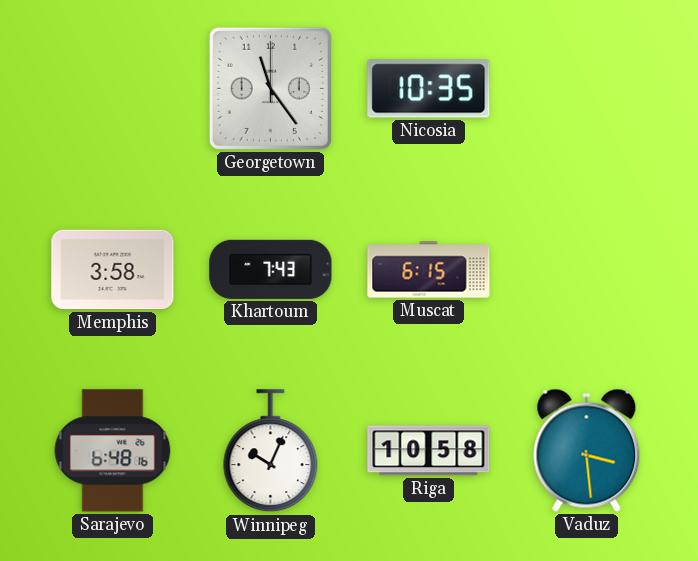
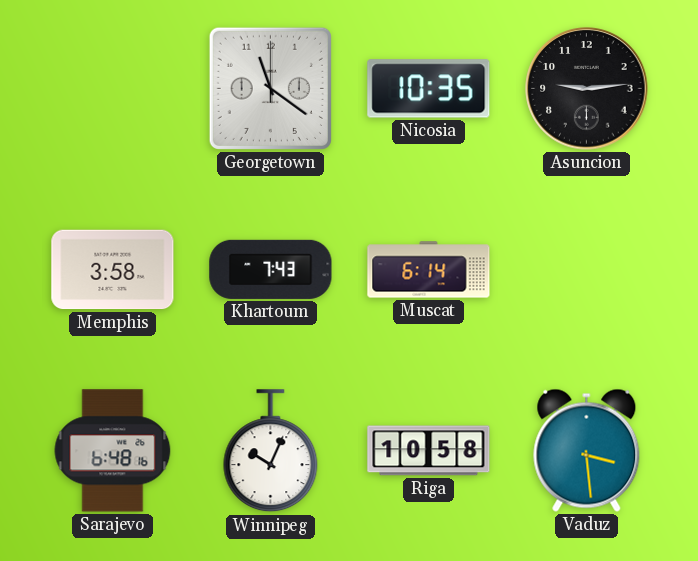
Georgetown: 11:24 -> 11:21
Asuncion: none -> 9:14
Muscat: 6:15 -> 6:14
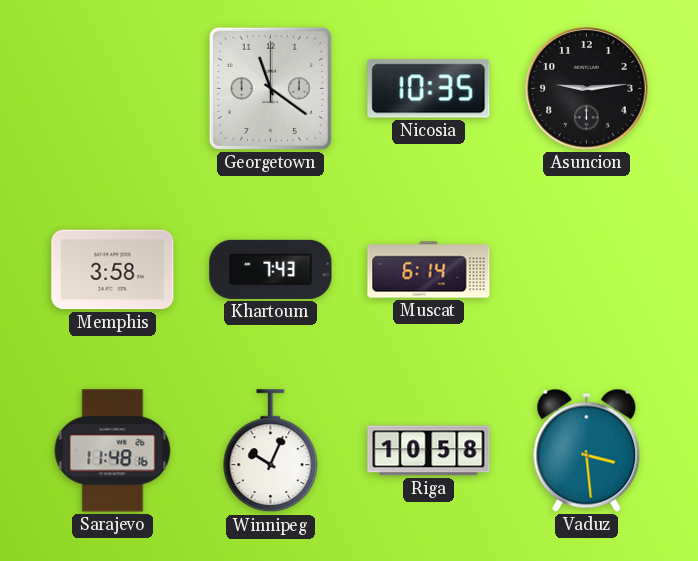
Sarajevo: 6:48 -> 11:48
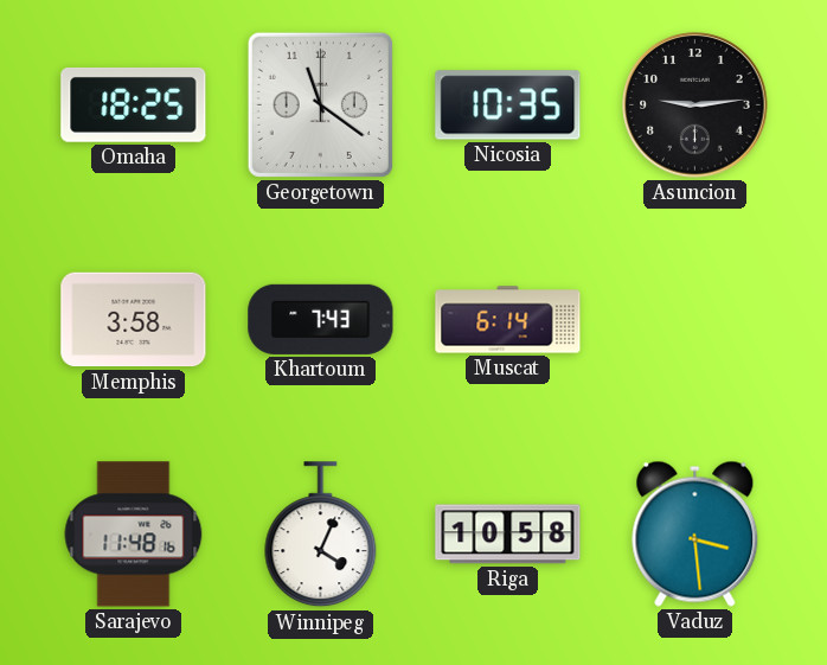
Omaha: none -> 18:25
Winnipeg: 10:04 -> 4:04
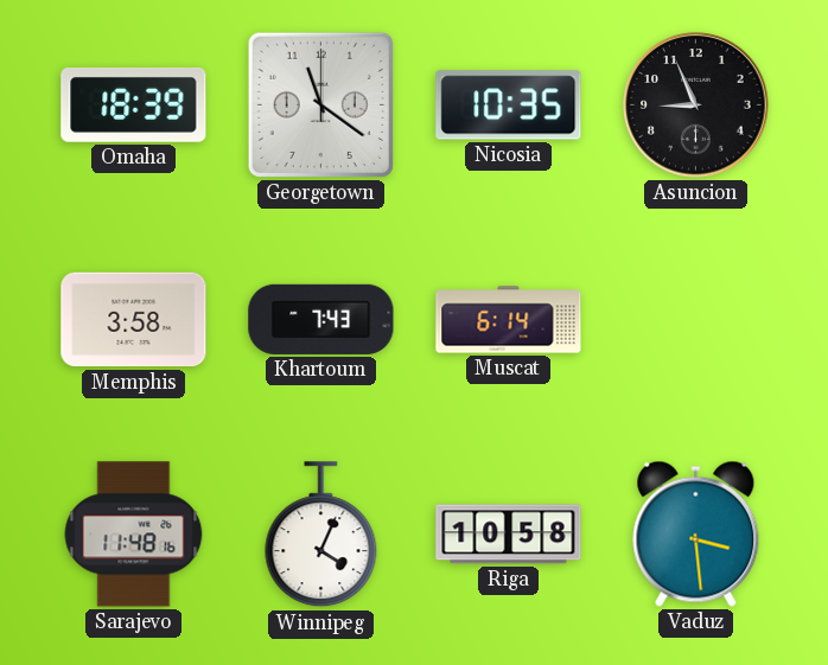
Omaha: 18:25 -> 18:39
Asuncion: 9:14 -> 8:56
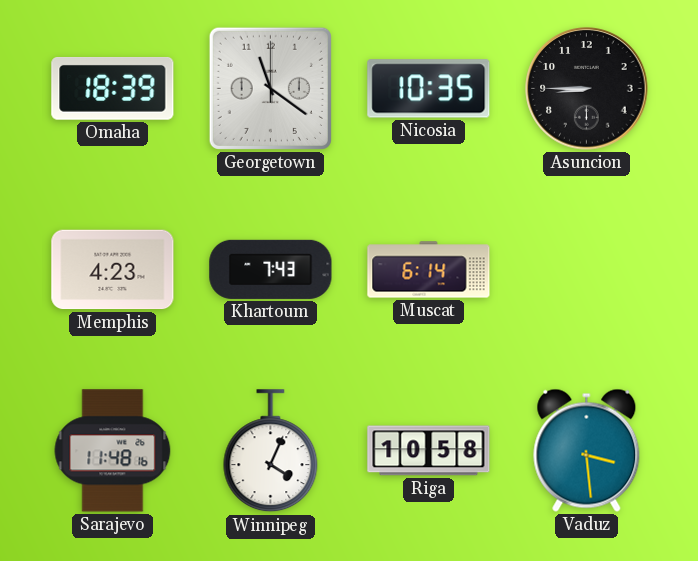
Asuncion: 8:56 -> 8:45
Memphis: 3:58 -> 4:23
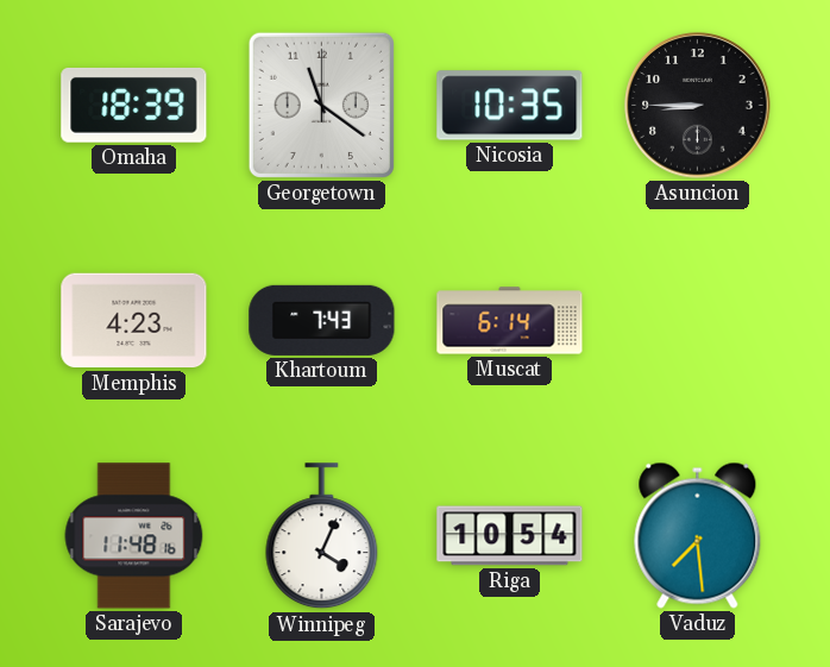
Riga: 10:58 -> 10:54
Vaduz: 3:29 -> 7:29
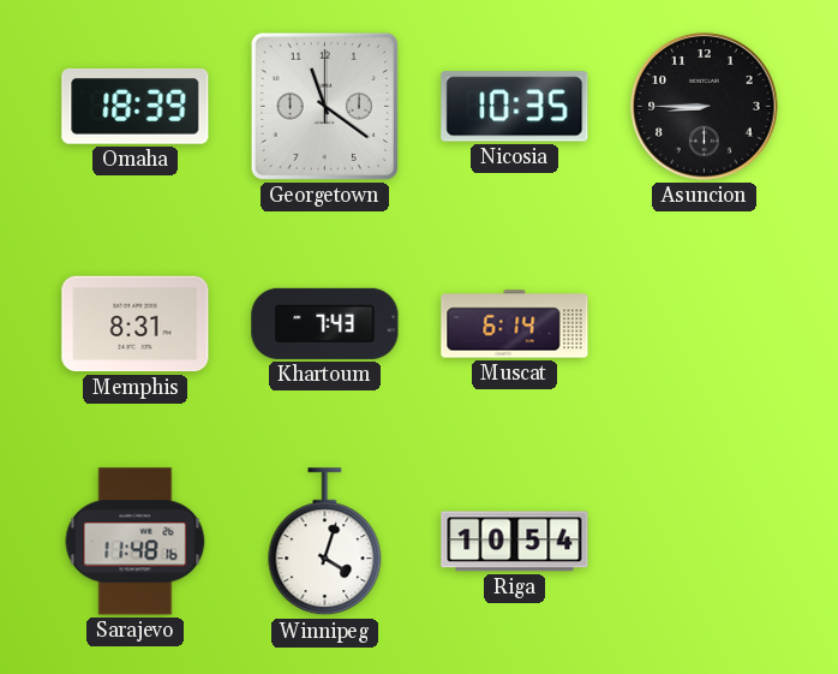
Memphis: 4:23 -> 8:31
Winnipeg: 4:04 -> 4:03
Vaduz: 7:29 -> none
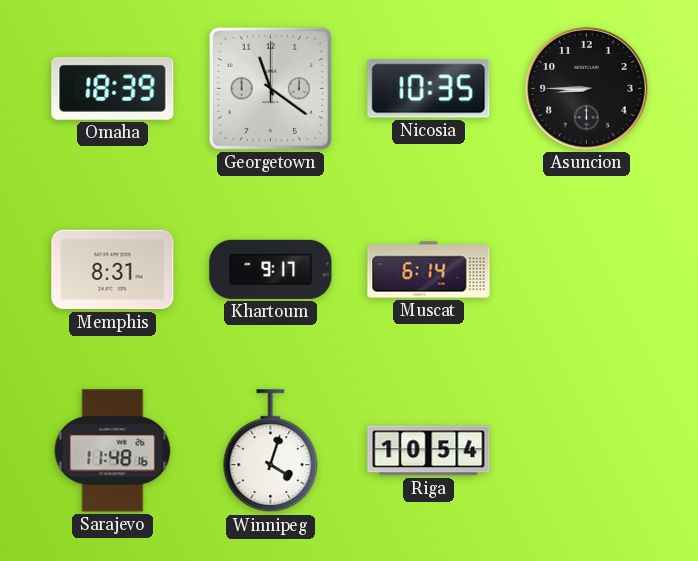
Khartoum: 7:43 -> 9:17
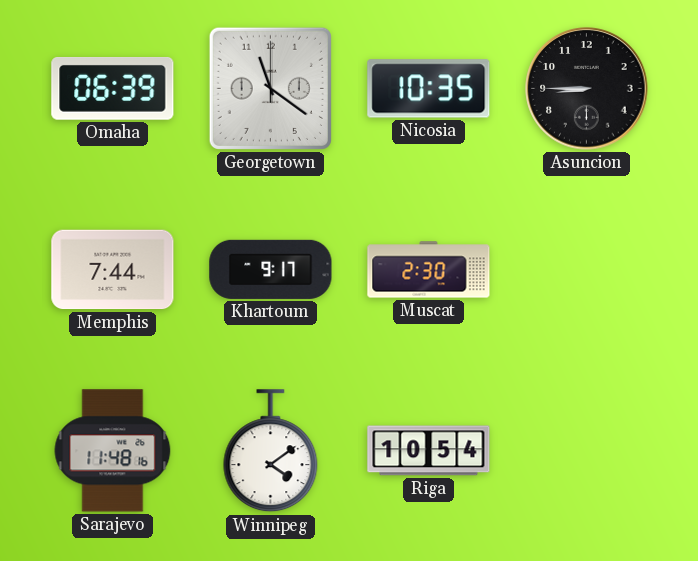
Omaha: 18:39 -> 06:39
Memphis: 8:31 -> 7:44
Muscat: 6:14 -> 2:30
Winnipeg: 4:03 -> 4:09
